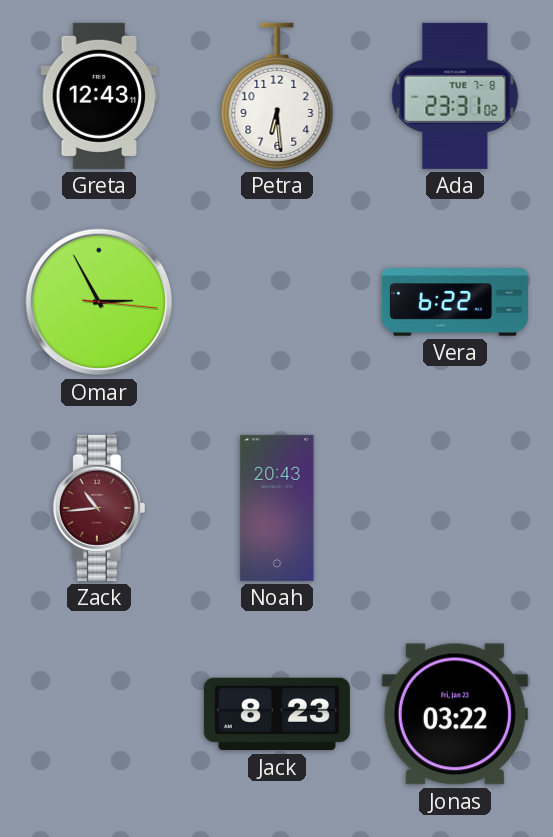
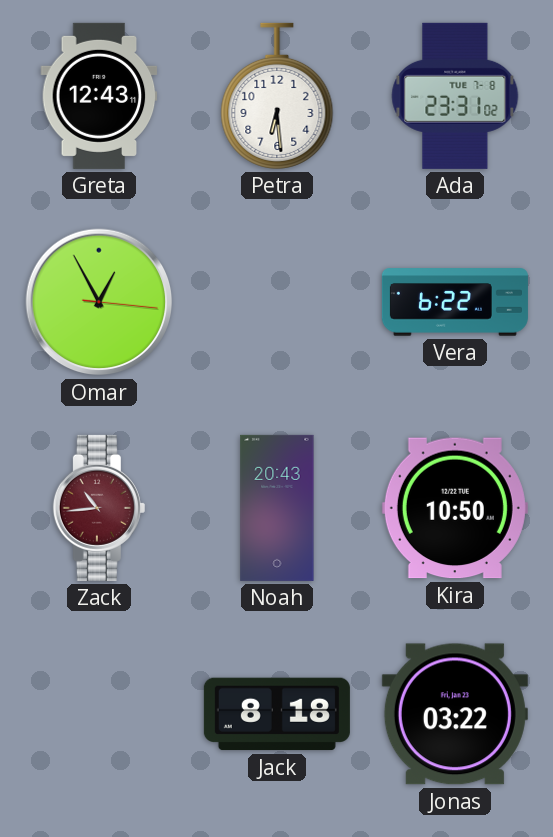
Omar: 2:55 -> 12:55
Kira: none -> 10:50
Jack: 8:23 -> 8:18
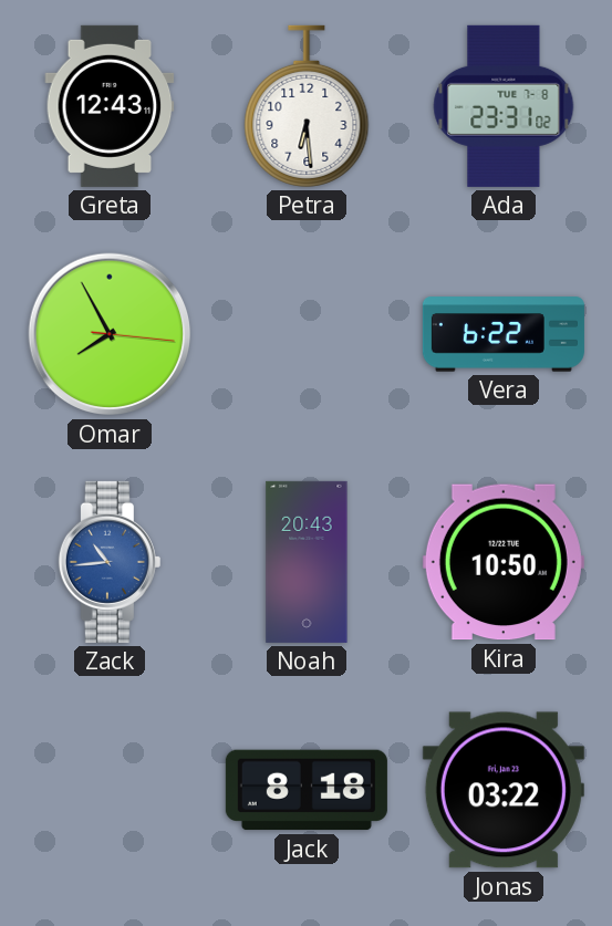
Omar: 12:55 -> 7:55
Zack dial: burgundy -> blue
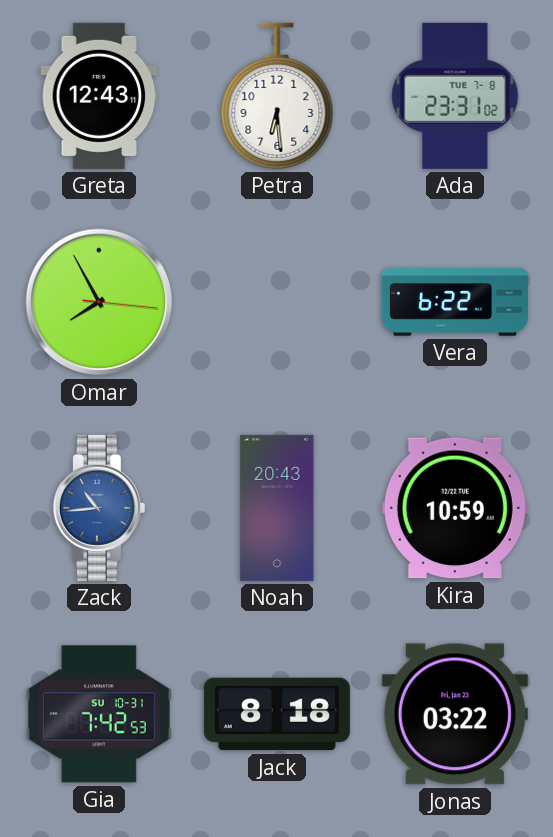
Kira: 10:50 -> 10:59
Gia: none -> 7:42
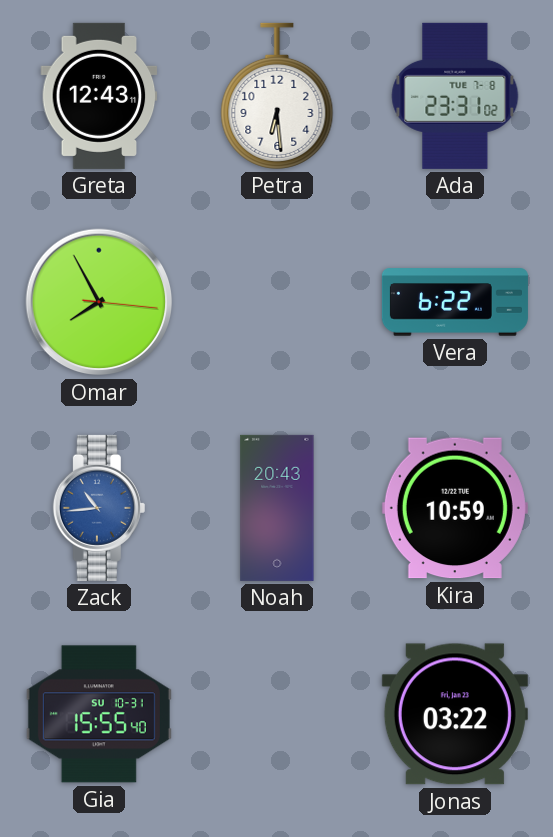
Gia: 7:42 -> 15:55
Jack: 8:18 -> none
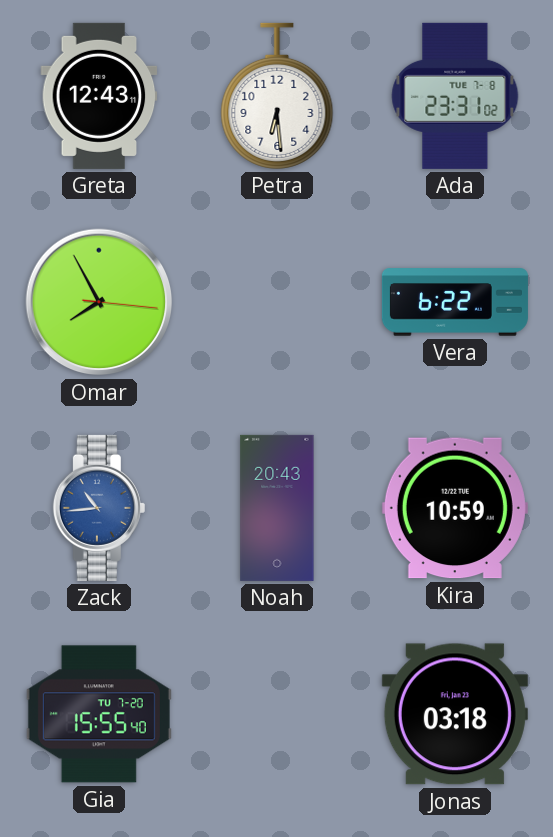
Gia date: SU 10-31 -> TU 7-20
Jonas: 03:22 -> 03:18
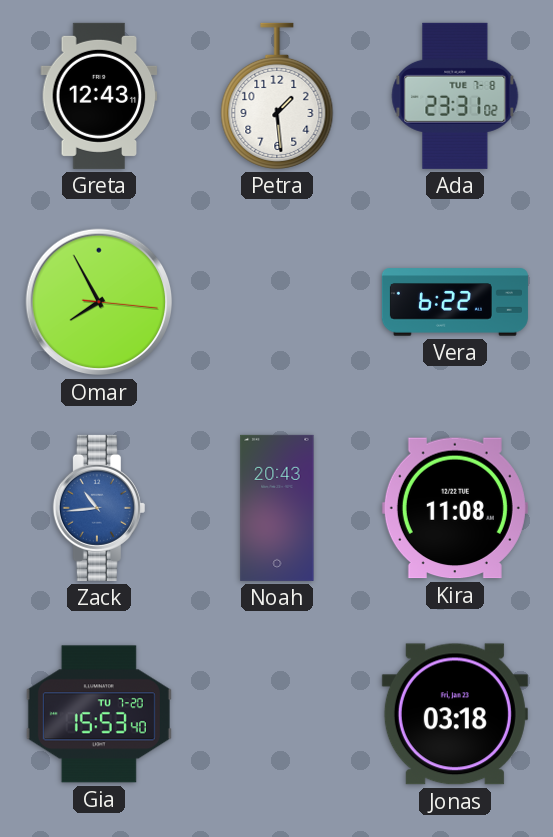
Petra: 6:29 -> 1:29
Kira: 10:59 -> 11:08
Gia: 15:55 -> 15:53
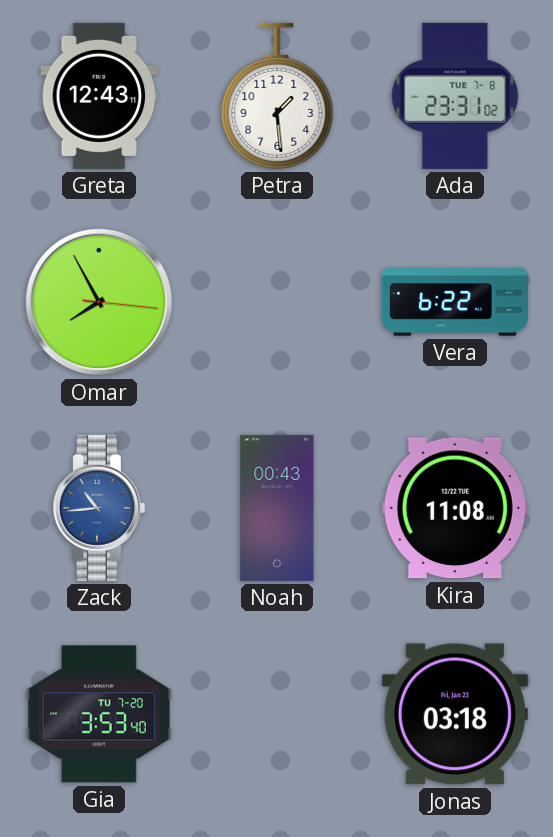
Noah: 20:43 -> 00:43
Gia: 15:53 -> 3:53
